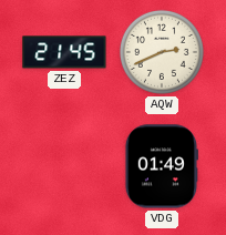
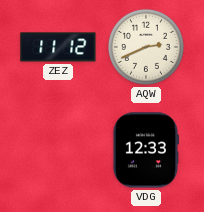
ZEZ: 21:45 -> 11:12
VDG: 01:49 -> 12:33
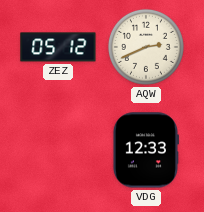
ZEZ: 11:12 -> 05:12
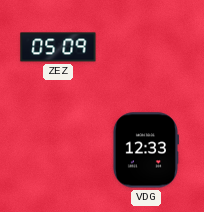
ZEZ: 05:12 -> 05:09
AQW: 2:41 -> none
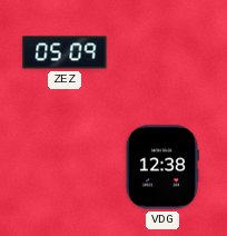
VDG: 12:33 -> 12:38
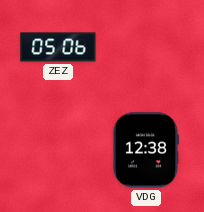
ZEZ: 05:09 -> 05:06
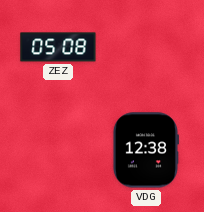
ZEZ: 05:06 -> 05:08
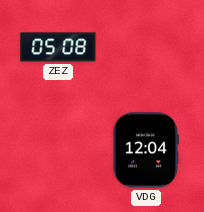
VDG: 12:38 -> 12:04
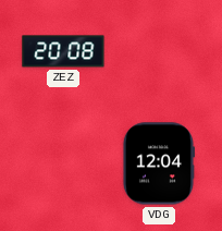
ZEZ: 05:08 -> 20:08
